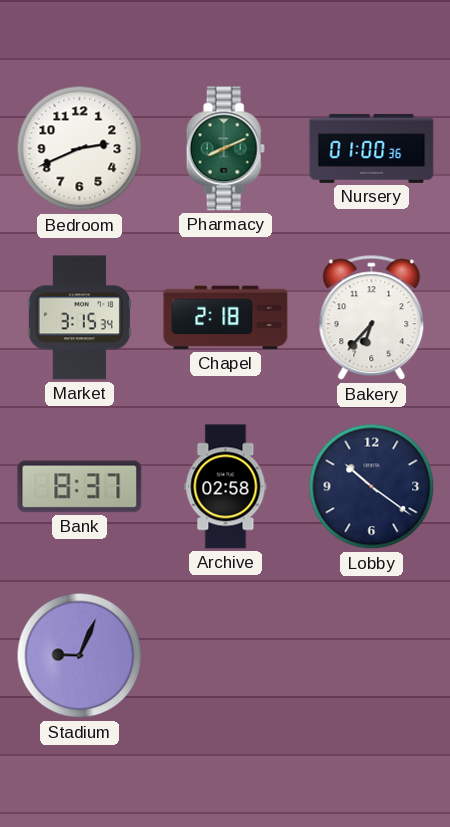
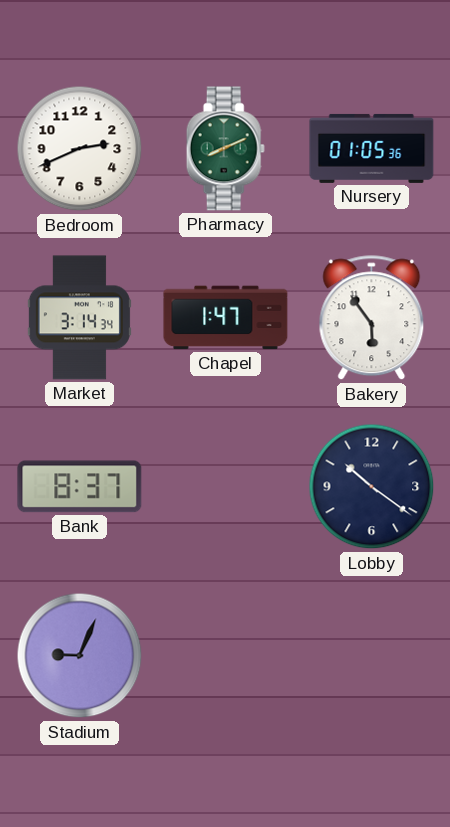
Nursery: 01:00 -> 01:05
Market: 3:15 -> 3:14
Chapel: 2:18 -> 1:47
Bakery: 6:37 -> 5:54
Archive: 02:58 -> none
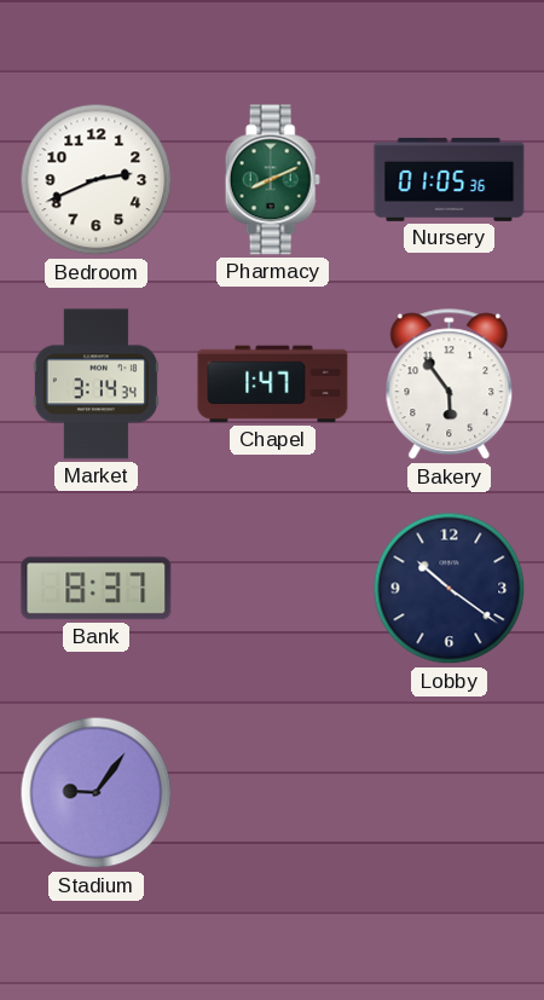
Stadium: 9:04 -> 9:06
